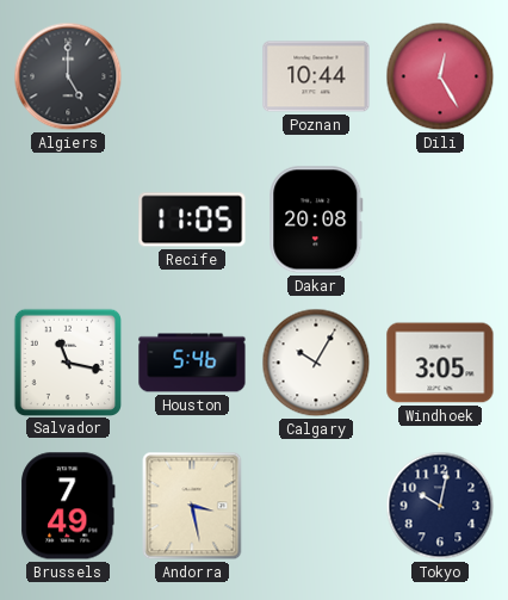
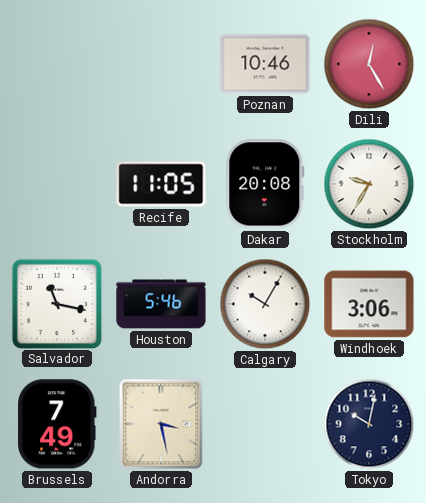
Algiers: 5:00 -> none
Poznan: 10:44 -> 10:46
Stockholm: none -> 9:35
Windhoek: 3:05 -> 3:06
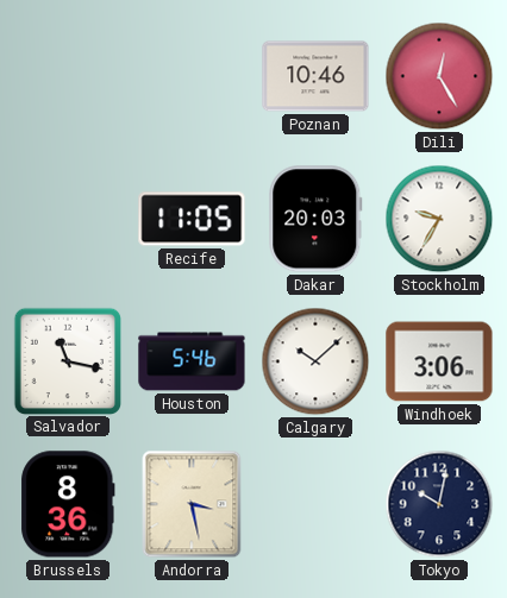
Dakar: 20:08 -> 20:03
Calgary: 10:05 -> 10:08
Brussels: 7:49 -> 8:36
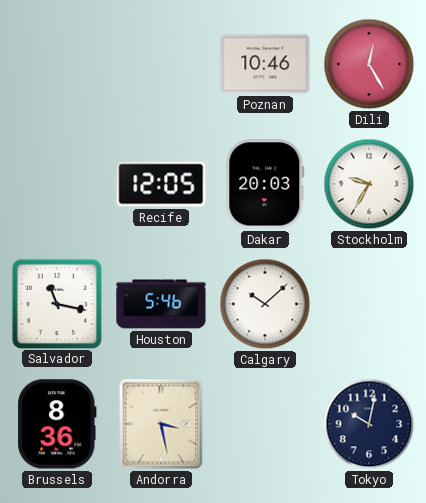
Recife: 11:05 -> 12:05
Windhoek: 3:06 -> none
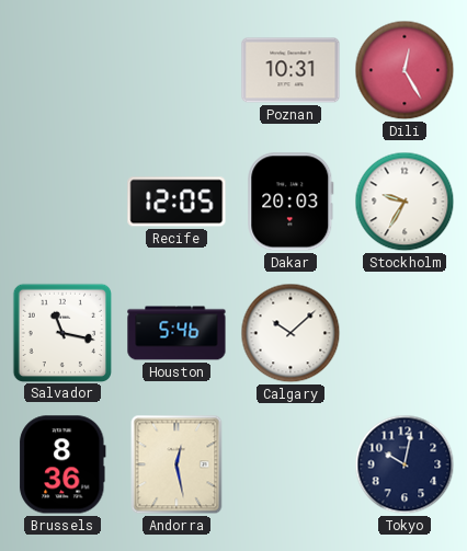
Poznan: 10:46 -> 10:31
Andorra: 3:28 -> 12:28
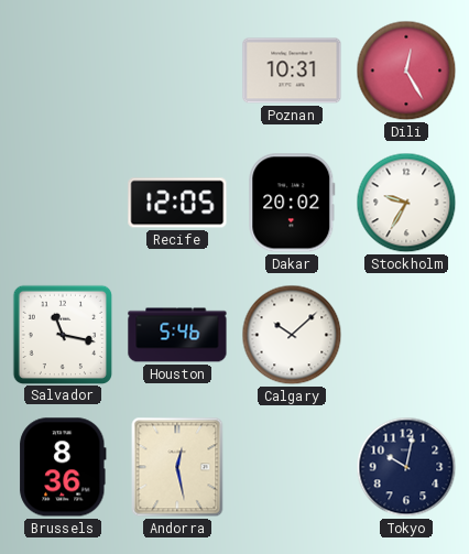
Dakar: 20:03 -> 20:02
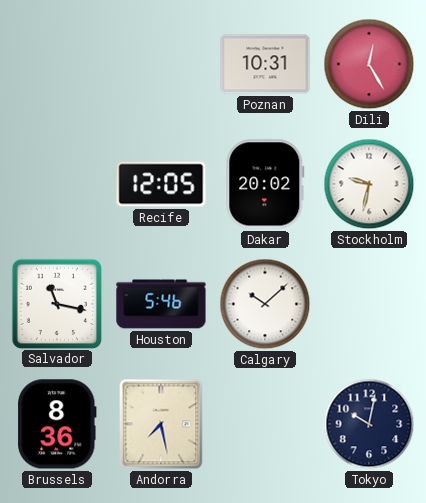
Stockholm: 9:35 -> 9:32
Andorra: 12:28 -> 7:28
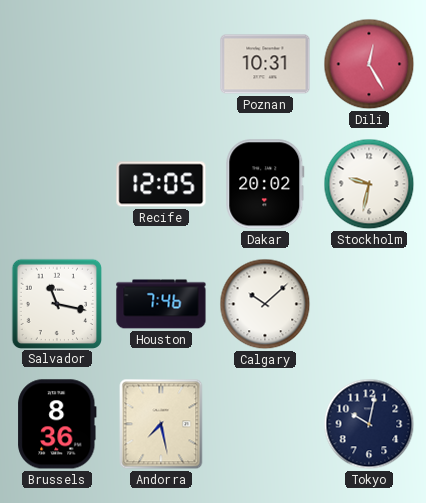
Houston: 5:46 -> 7:46
